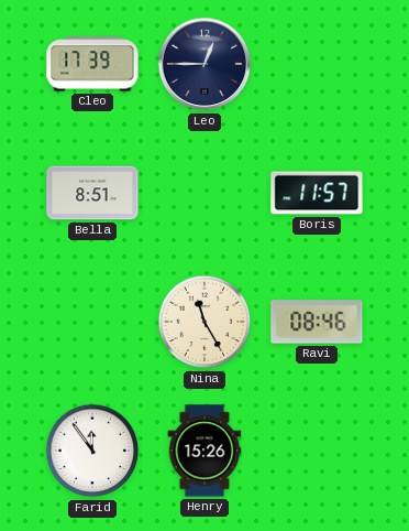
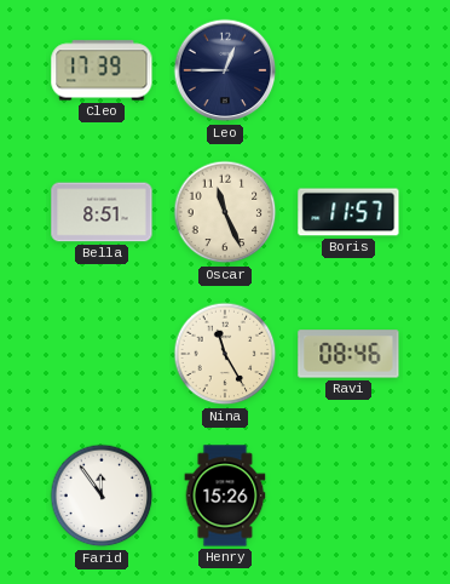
Oscar: none -> 11:26
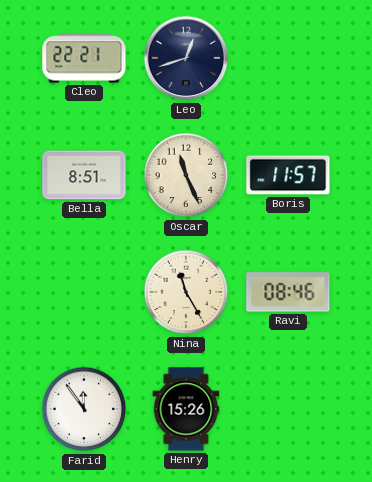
Cleo: 17:39 -> 22:21
Leo: 12:45 -> 12:42
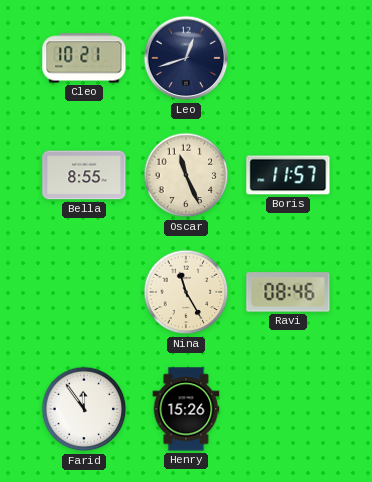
Cleo: 22:21 -> 10:21
Bella: 8:51 -> 8:55
